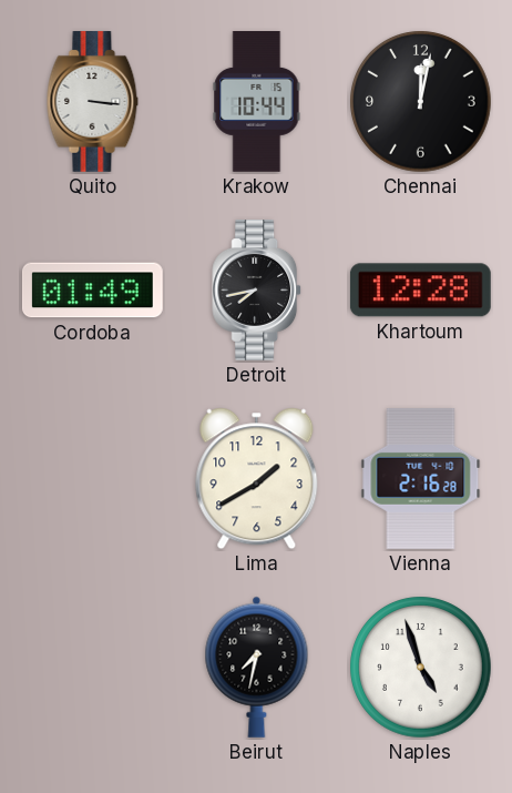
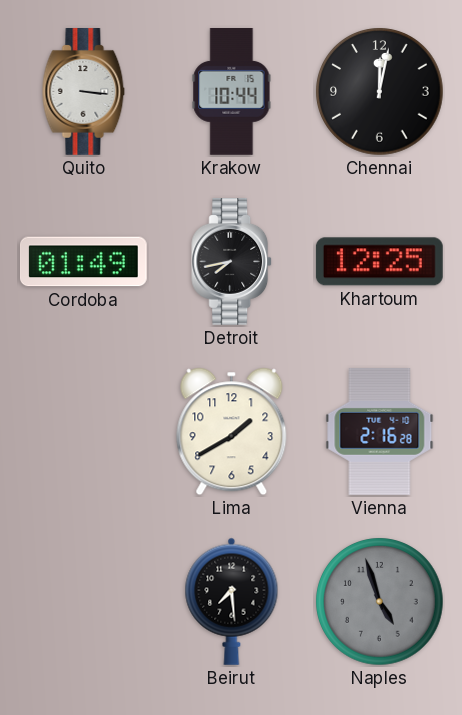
Khartoum: 12:28 -> 12:25
Beirut: 7:32 -> 7:29
Naples dial: white -> grey
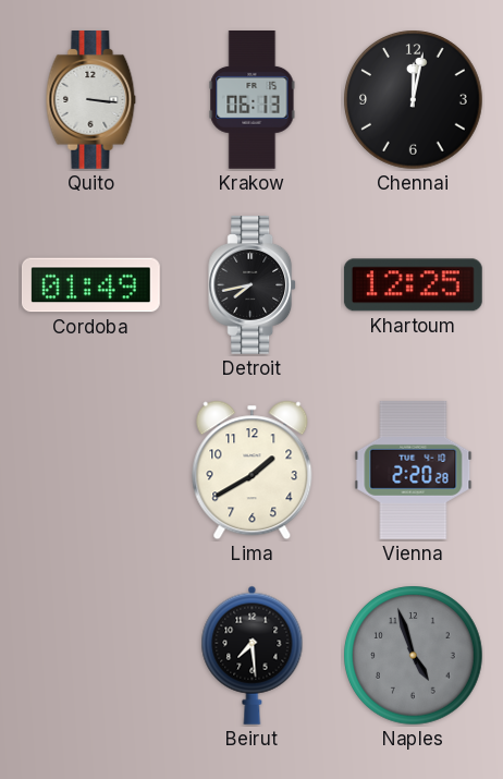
Krakow: 10:44 -> 06:13
Vienna: 2:16 -> 2:20
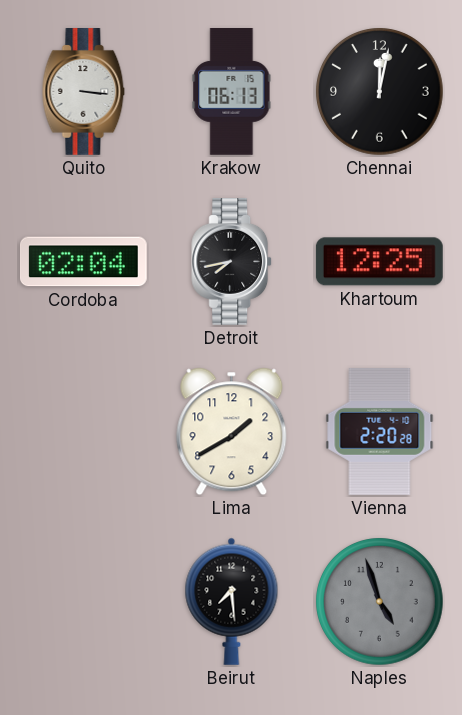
Cordoba: 01:49 -> 02:04
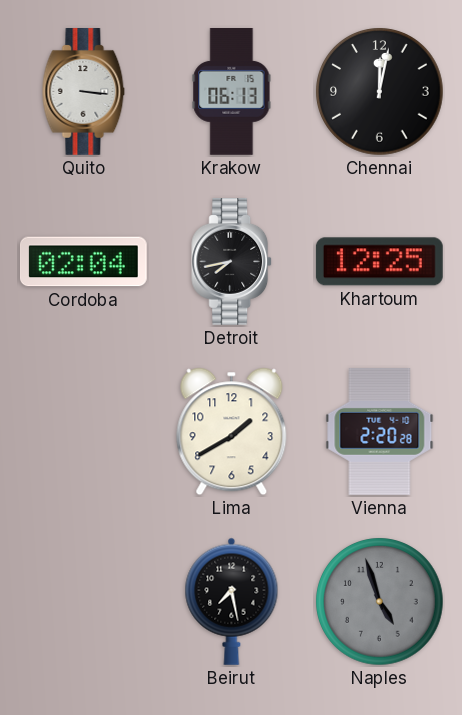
Beirut: 7:29 -> 7:28
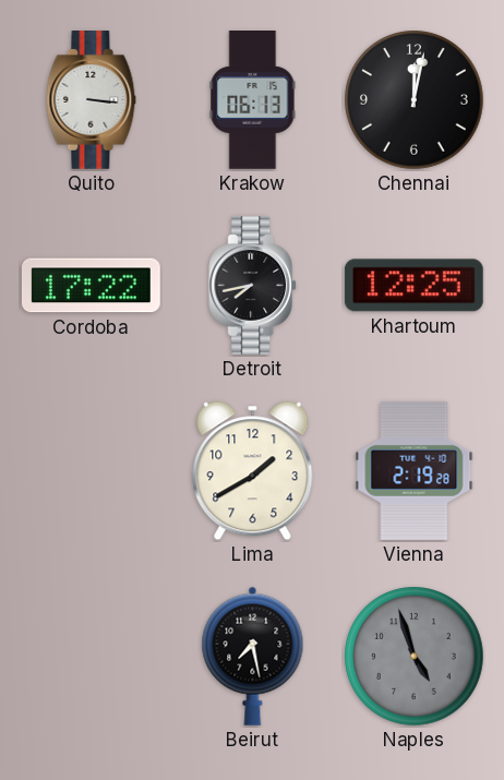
Cordoba: 02:04 -> 17:22
Vienna: 2:20 -> 2:19
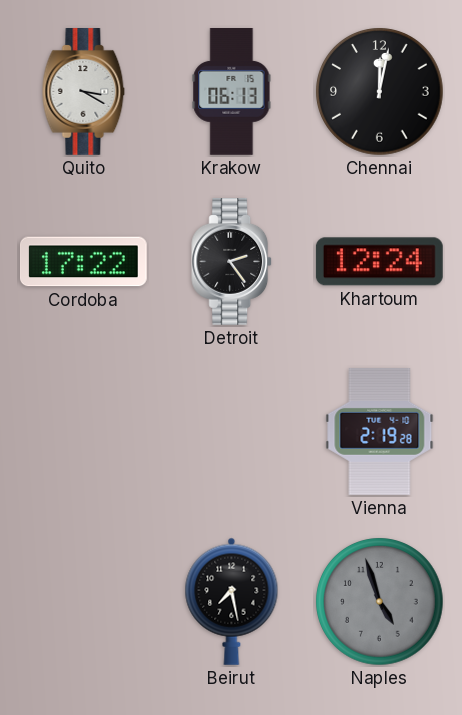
Quito: 3:16 -> 3:20
Detroit: 7:43 -> 2:24
Khartoum: 12:25 -> 12:24
Lima: 1:40 -> none
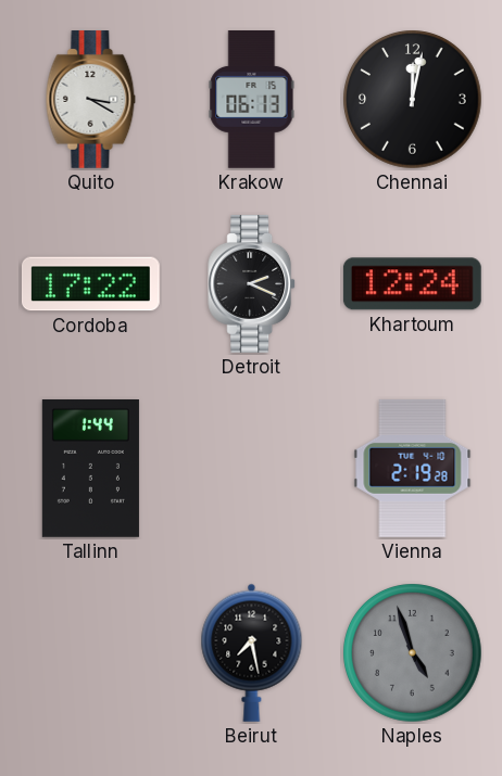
Detroit: 2:24 -> 2:19
Tallinn: none -> 1:44
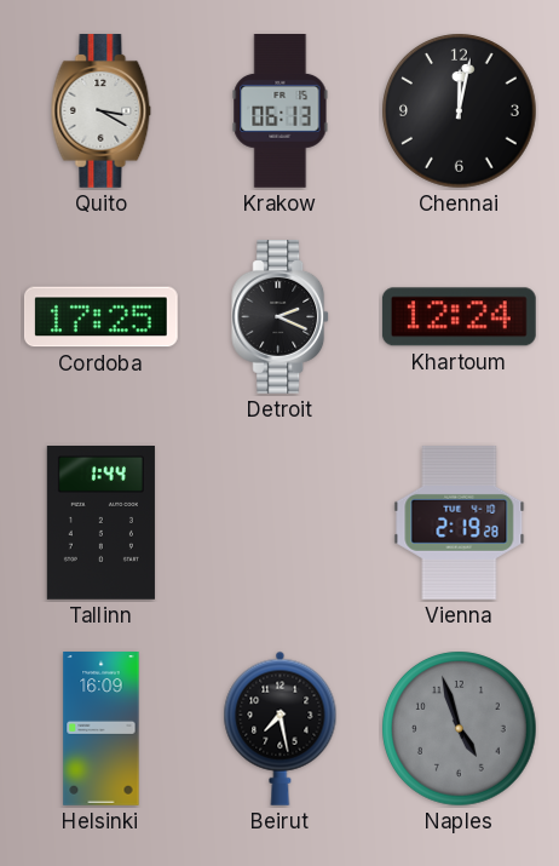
Cordoba: 17:22 -> 17:25
Helsinki: none -> 16:09
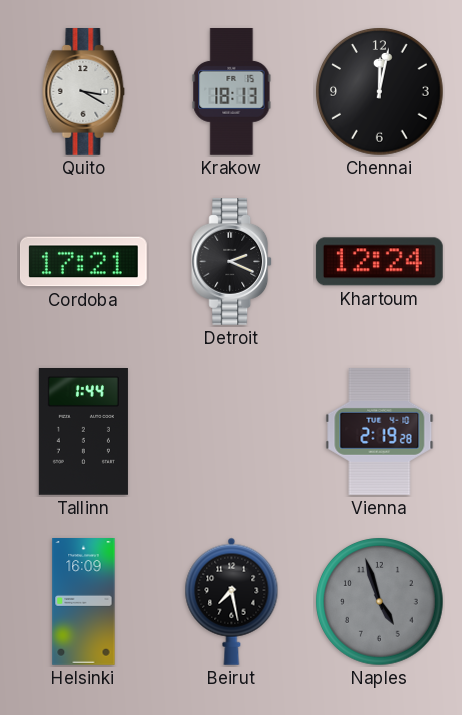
Krakow: 06:13 -> 18:13
Cordoba: 17:25 -> 17:21
